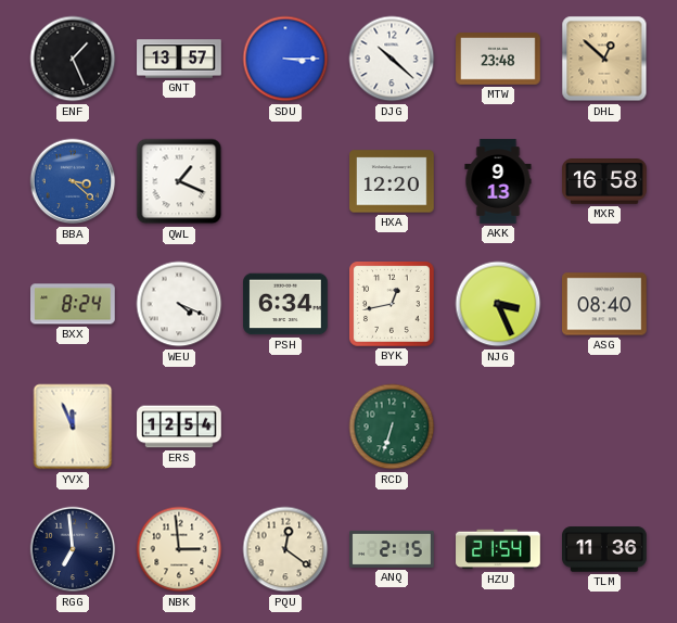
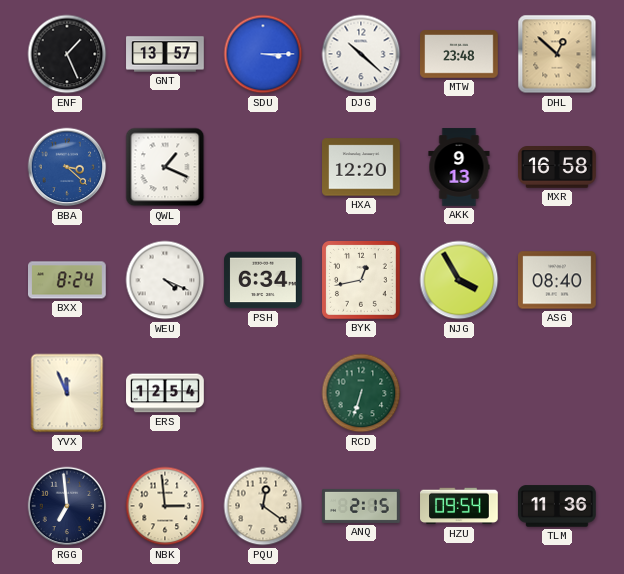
NJG: 3:26 -> 3:55
HZU: 21:54 -> 09:54
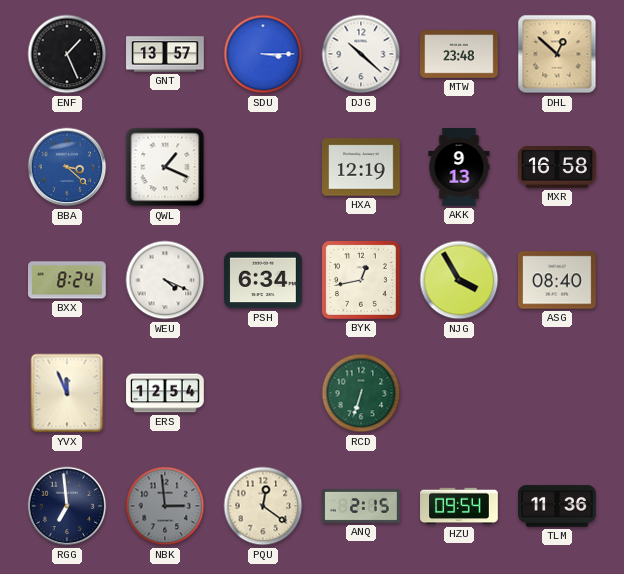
HXA: 12:20 -> 12:19
NBK dial: cream -> grey
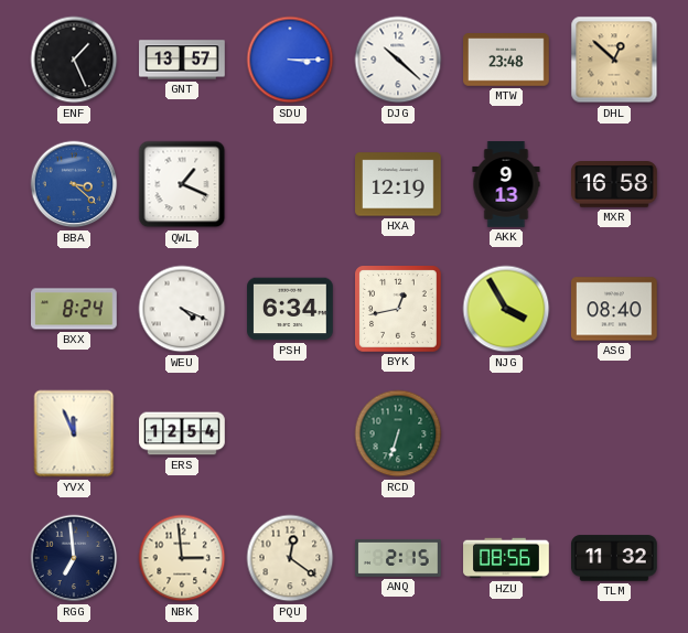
NBK dial: grey -> cream
HZU: 09:54 -> 08:56
TLM: 11:36 -> 11:32
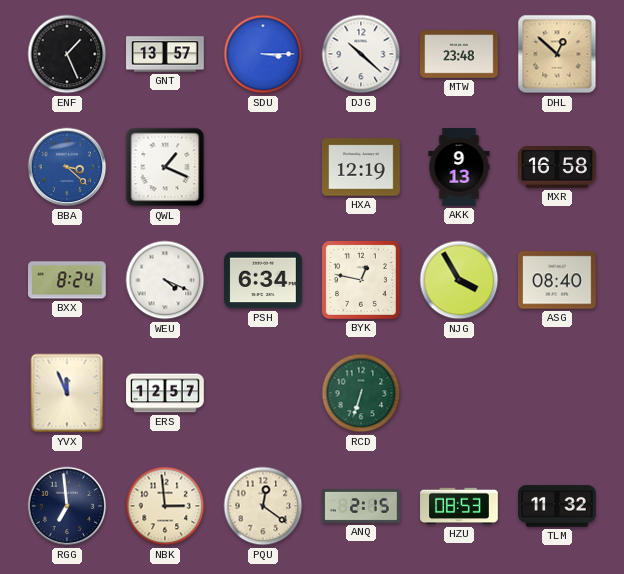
BYK: 12:43 -> 12:47
ERS: 12:54 -> 12:57
HZU: 08:56 -> 08:53
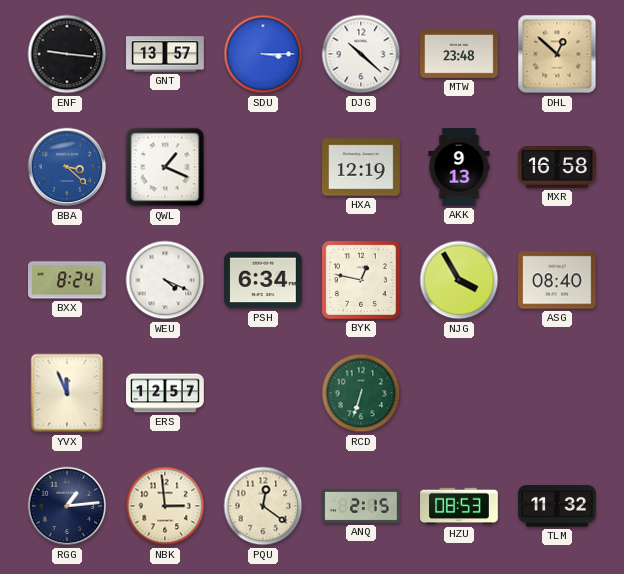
ENF: 1:26 -> 9:16
RGG: 6:59 -> 1:14
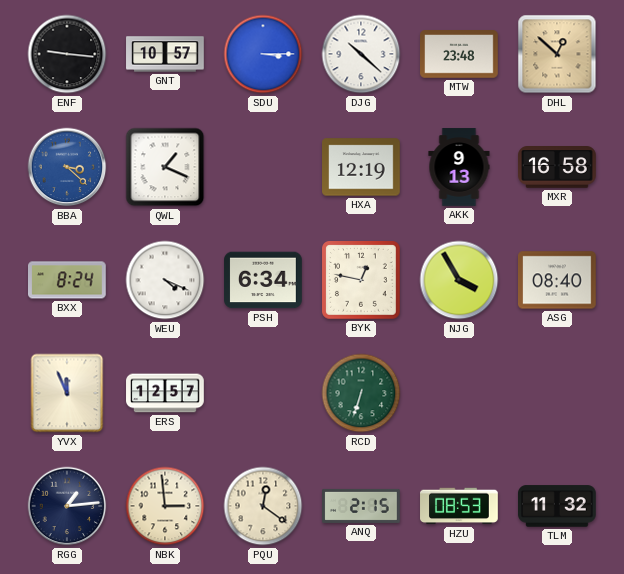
GNT: 13:57 -> 10:57
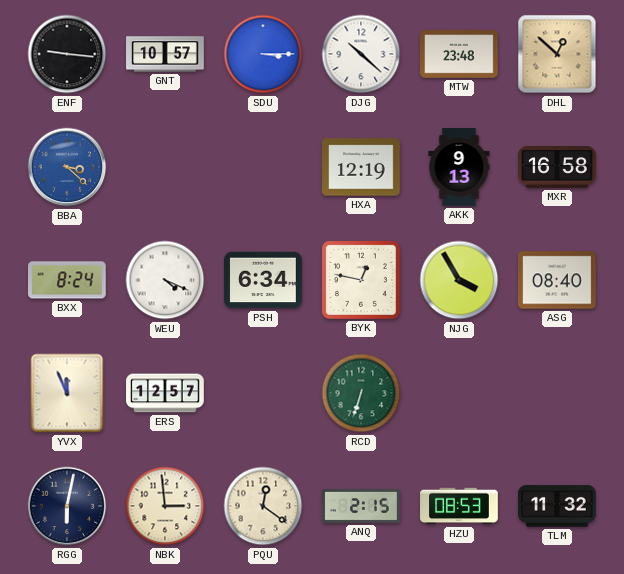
QWL: 1:19 -> none
RGG: 1:14 -> 6:02
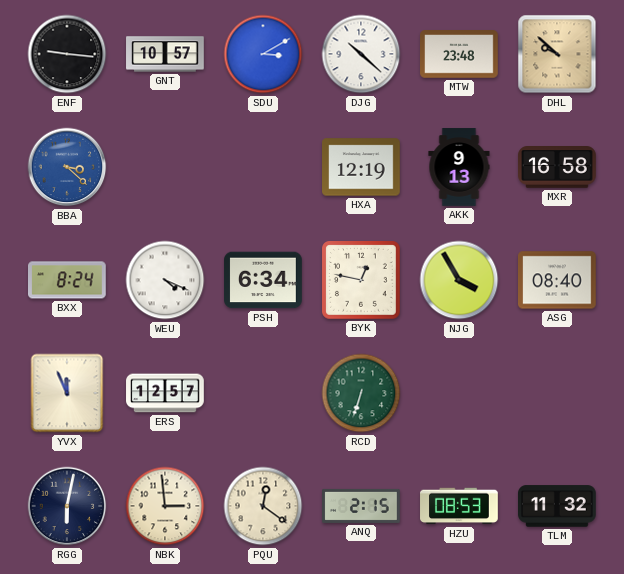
SDU: 3:15 -> 3:10
DHL: 12:52 -> 9:52
